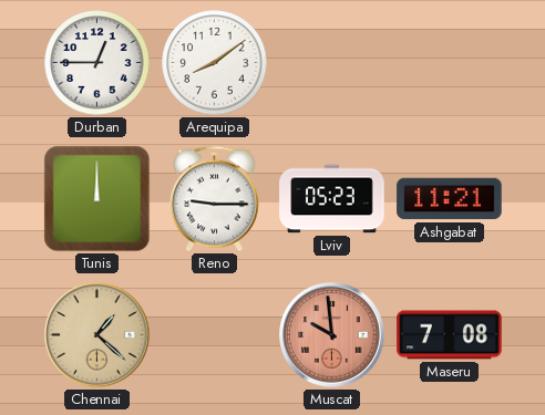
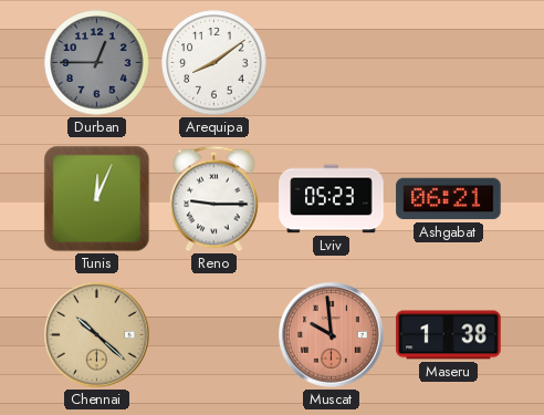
Durban dial: white -> grey
Tunis: 12:00 -> 12:04
Ashgabat: 11:21 -> 06:21
Chennai: 1:22 -> 10:22
Maseru: 7:08 -> 1:38
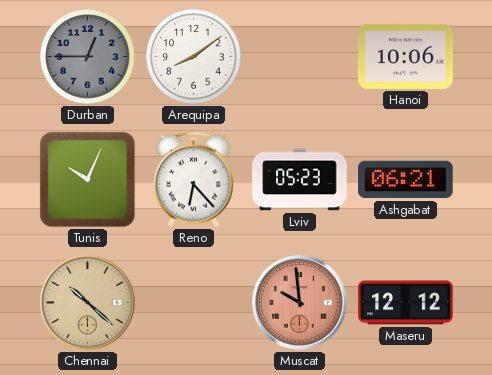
Hanoi: none -> 10:06
Tunis: 12:04 -> 10:04
Reno: 9:15 -> 6:23
Maseru: 1:38 -> 12:12
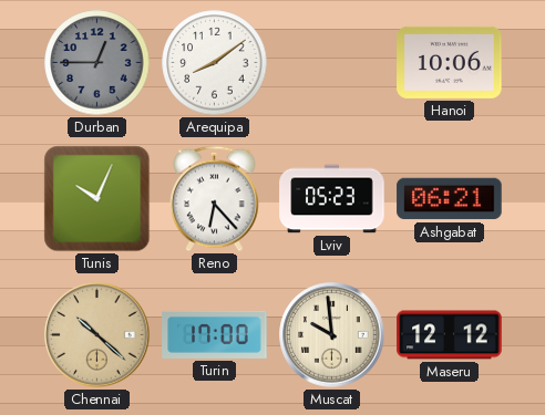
Turin: none -> 17:00
Muscat dial: salmon -> cream
